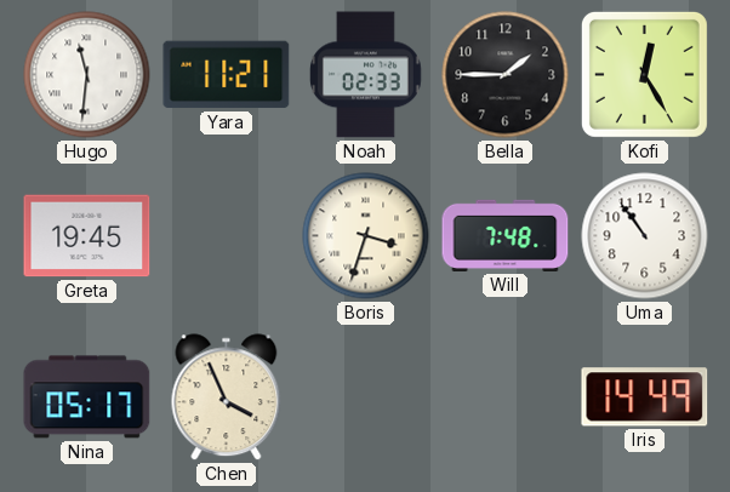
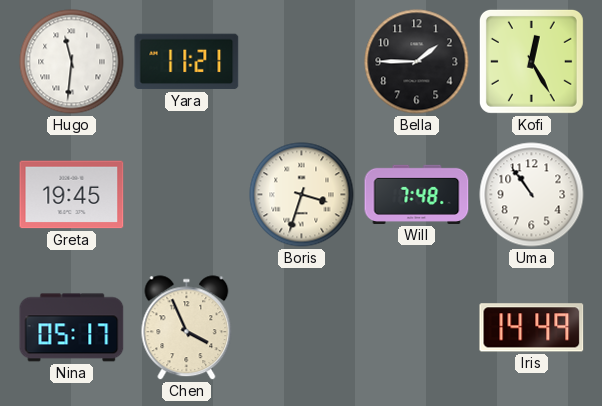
Noah: 02:33 -> none
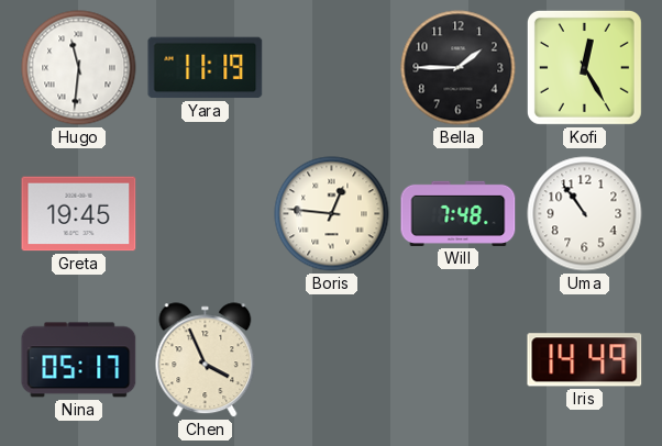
Yara: 11:21 -> 11:19
Boris: 3:33 -> 12:46
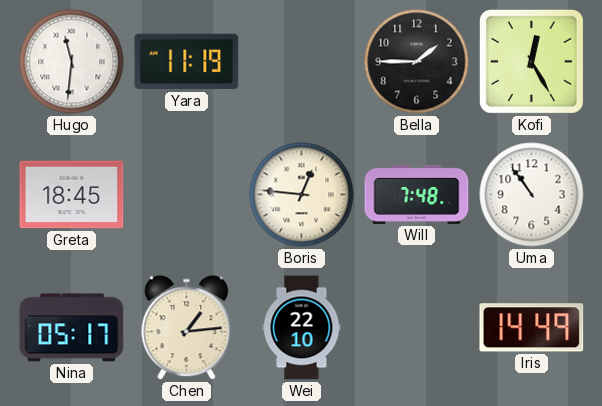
Greta: 19:45 -> 18:45
Chen: 3:56 -> 1:14
Wei: none -> 22:10
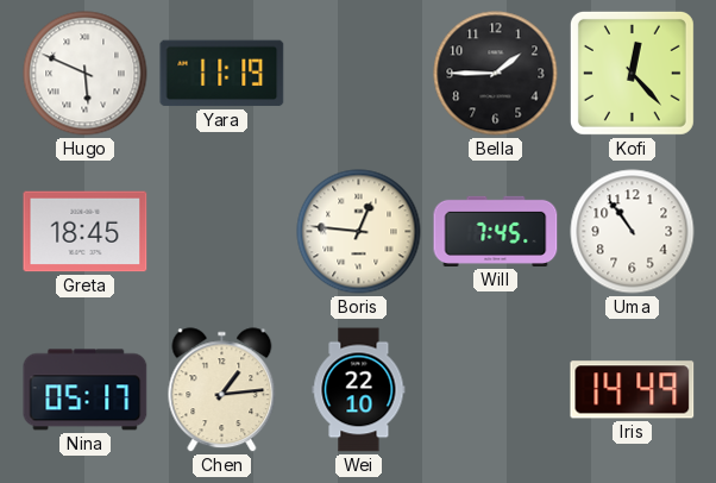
Hugo: 11:31 -> 5:49
Kofi: 12:25 -> 12:23
Will: 7:48 -> 7:45
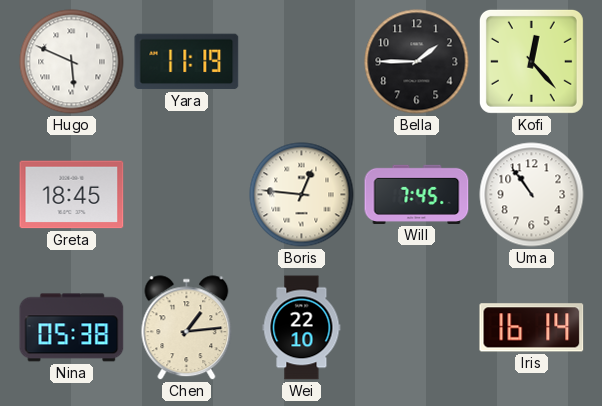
Nina: 05:17 -> 05:38
Iris: 14:49 -> 16:14
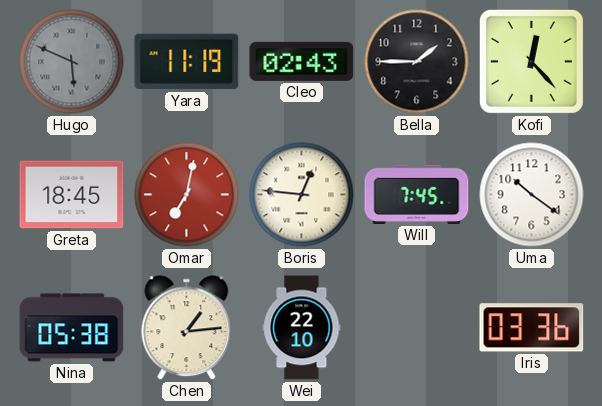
Hugo dial: white -> grey
Cleo: none -> 02:43
Omar: none -> 7:02
Uma: 10:54 -> 10:21
Iris: 16:14 -> 03:36
